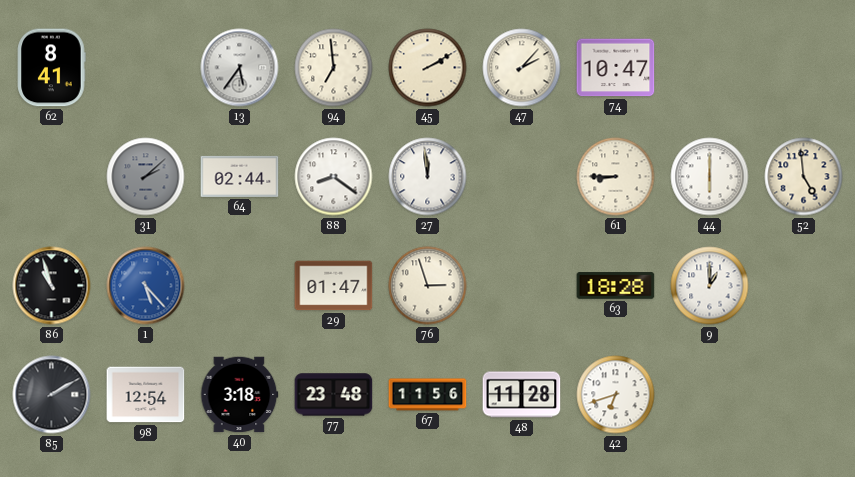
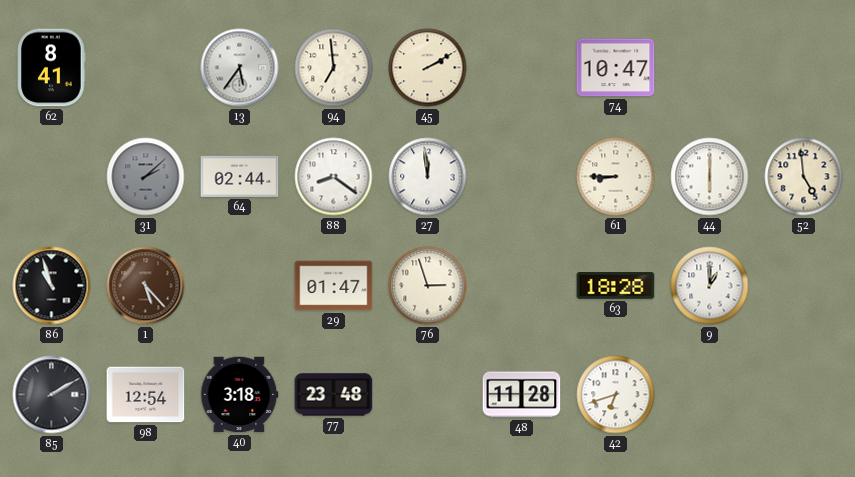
47: 2:07 -> none
1 dial: blue -> brown
67: 11:56 -> none
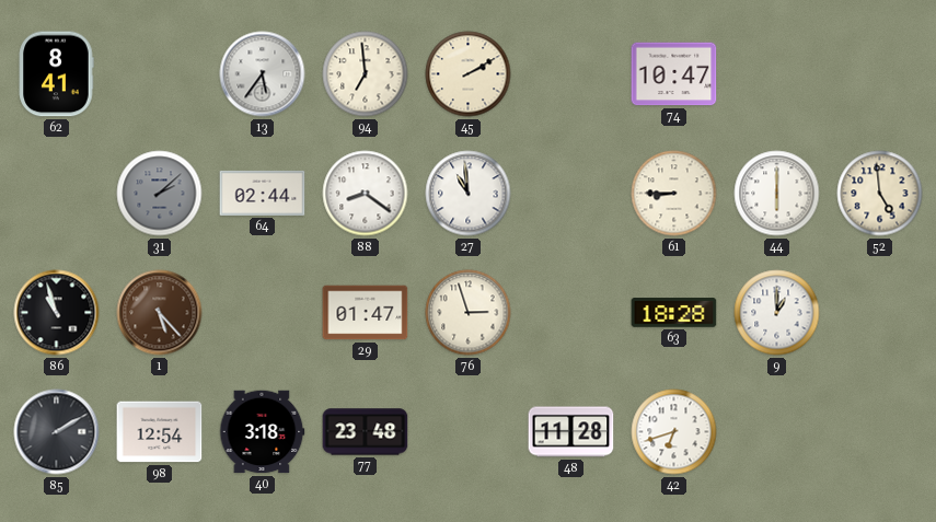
27: 11:59 -> 10:59
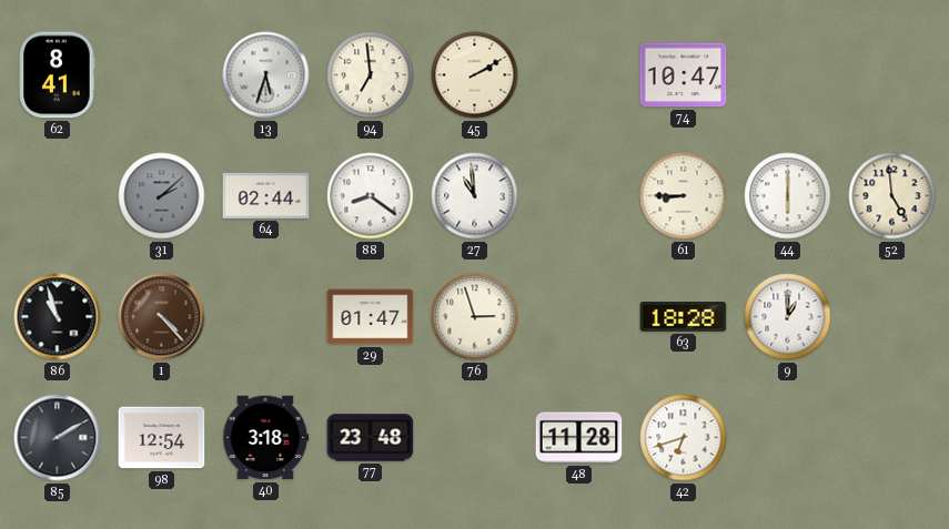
13: 5:36 -> 5:33
1: 5:23 -> 4:23
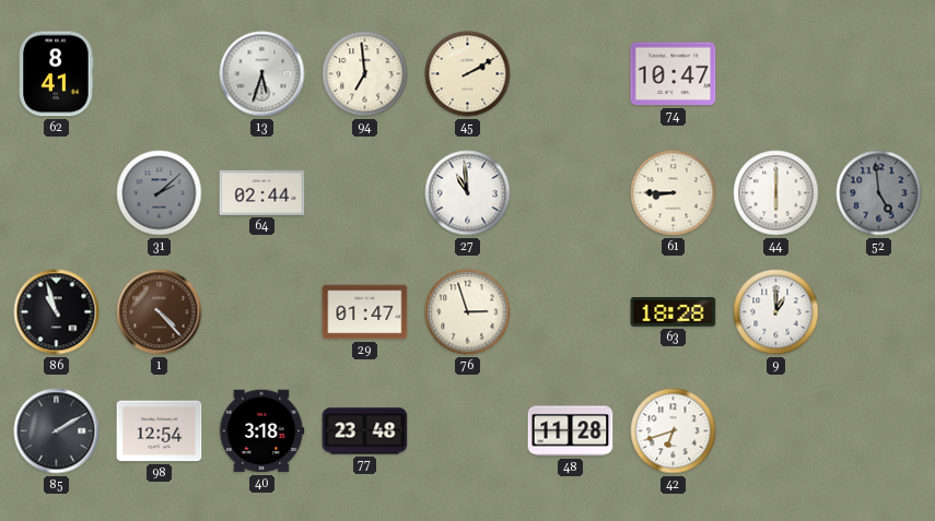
88: 8:21 -> none
52 dial: cream -> grey
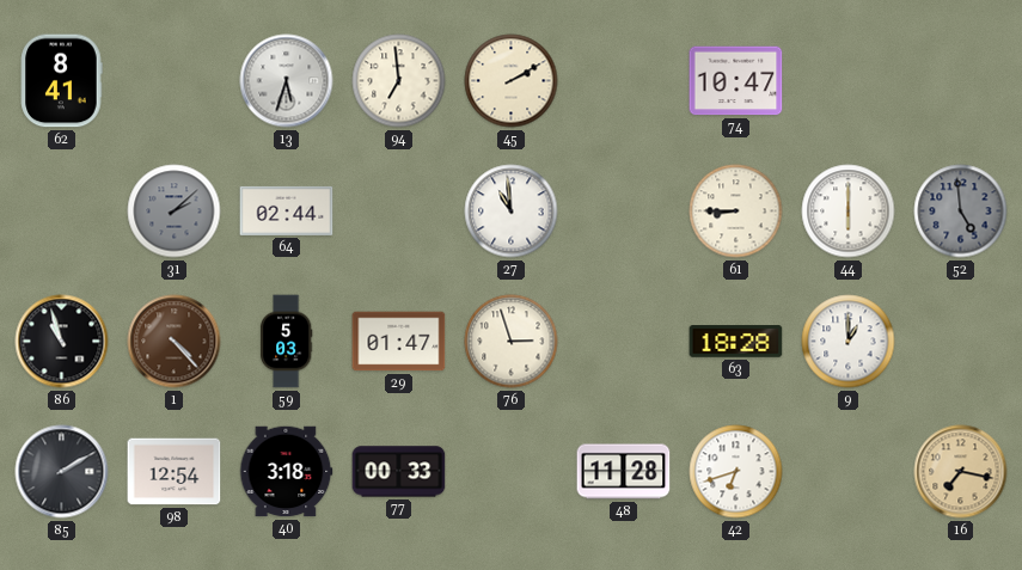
59: none -> 5:03
77: 23:48 -> 00:33
16: none -> 7:17
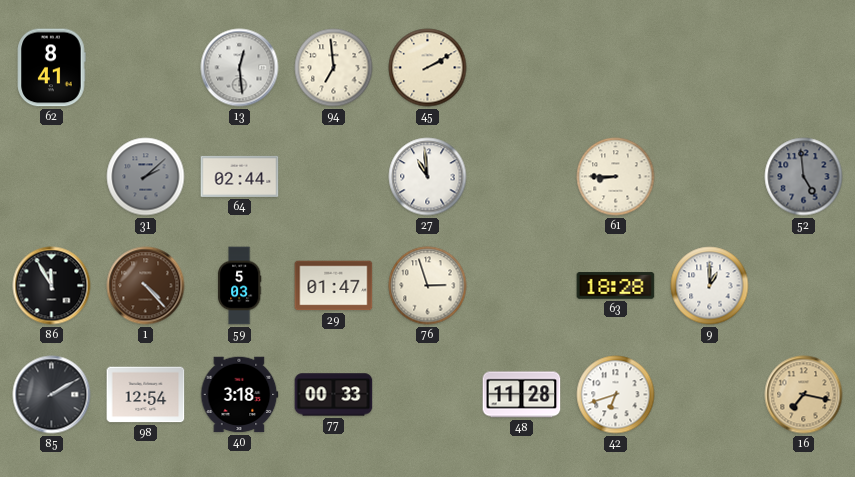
13: 5:33 -> 12:29
74: 10:47 -> none
44: 6:00 -> none
86: 10:57 -> 11:55
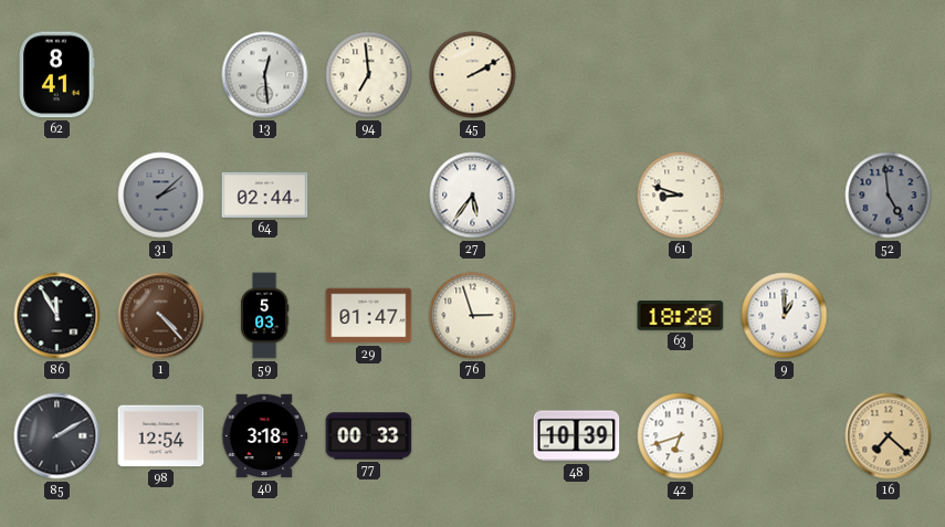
27: 10:59 -> 5:36
61: 8:45 -> 8:48
48: 11:28 -> 10:39
16: 7:17 -> 7:22
